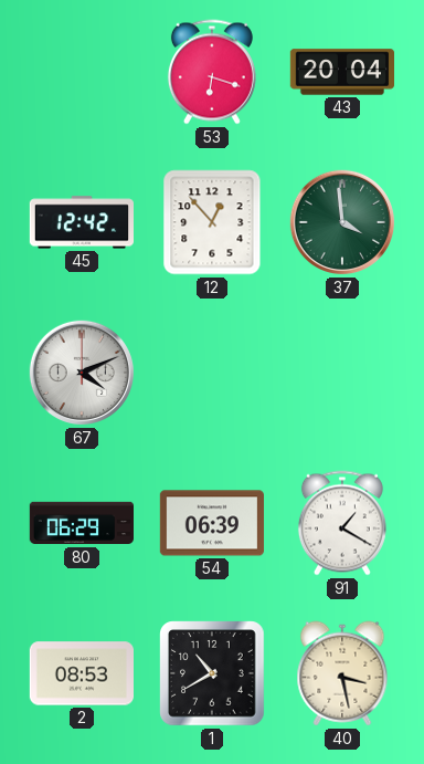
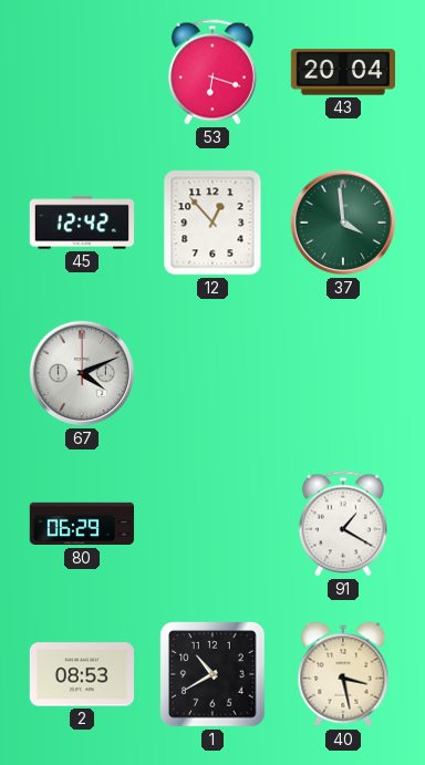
54: 06:39 -> none
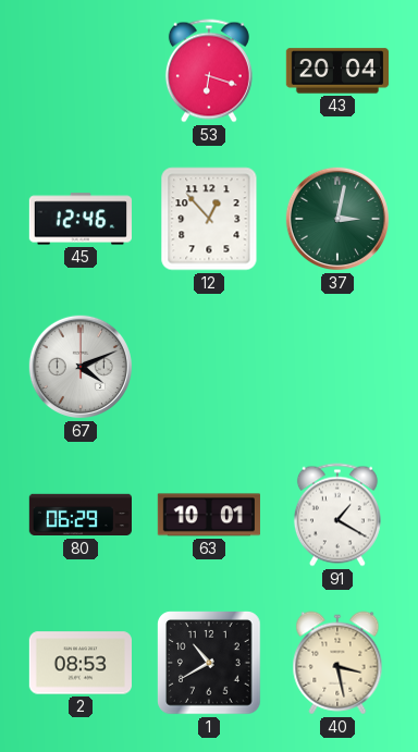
45: 12:42 -> 12:46
37: 3:59 -> 3:02
63: none -> 10:01
